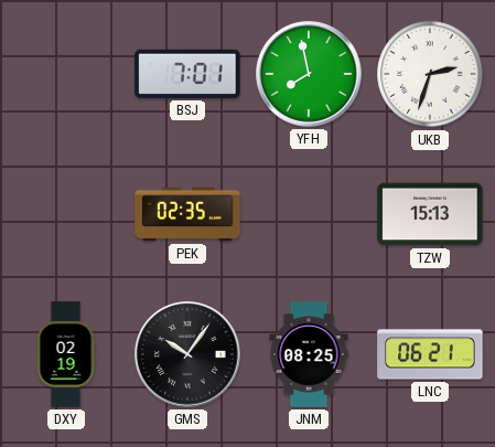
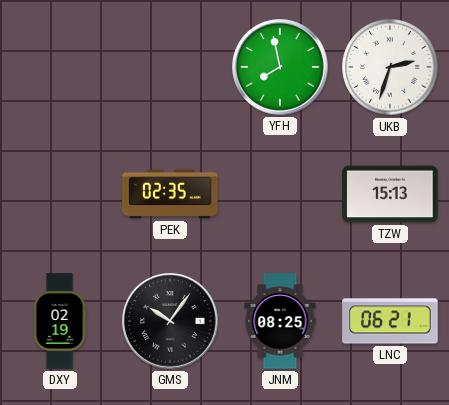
BSJ: 7:01 -> none
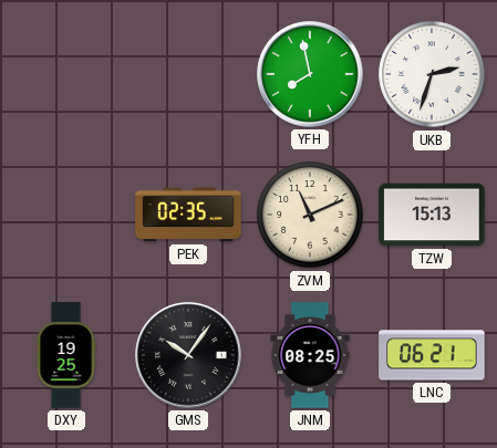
ZVM: none -> 11:11
DXY: 02:19 -> 19:25
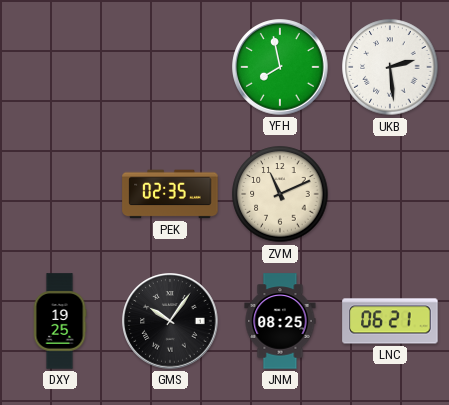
UKB: 2:33 -> 2:29
TZW: 15:13 -> none
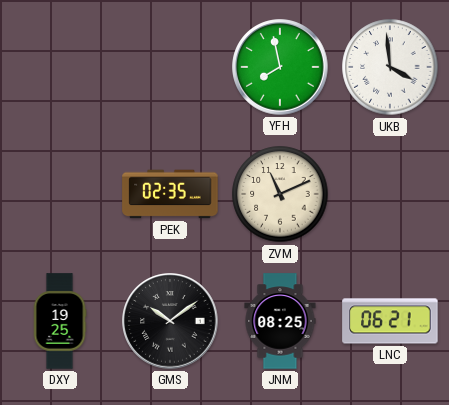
UKB: 2:29 -> 3:59
GMS: 10:06 -> 10:09
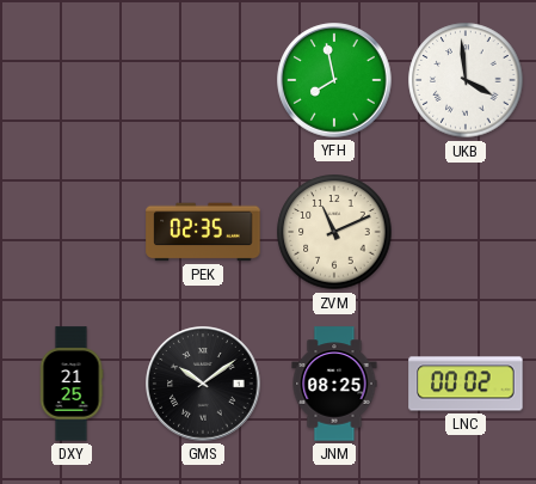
DXY: 19:25 -> 21:25
LNC: 06:21 -> 00:02
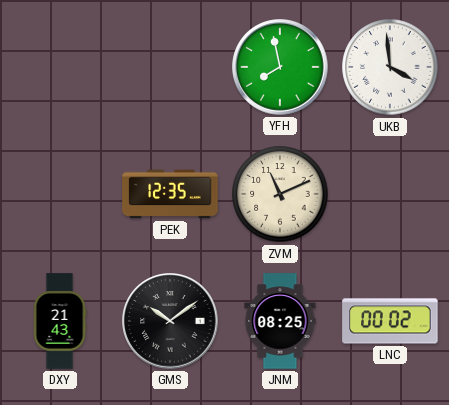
PEK: 02:35 -> 12:35
DXY: 21:25 -> 21:43
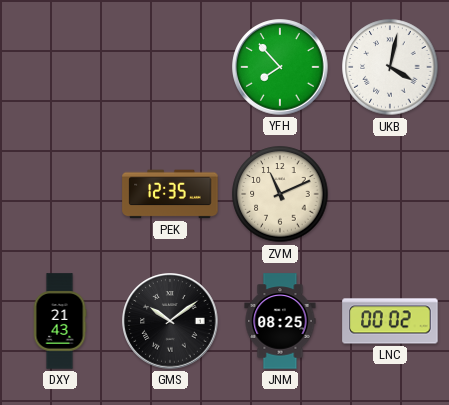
YFH: 7:58 -> 7:53
UKB: 3:59 -> 4:02
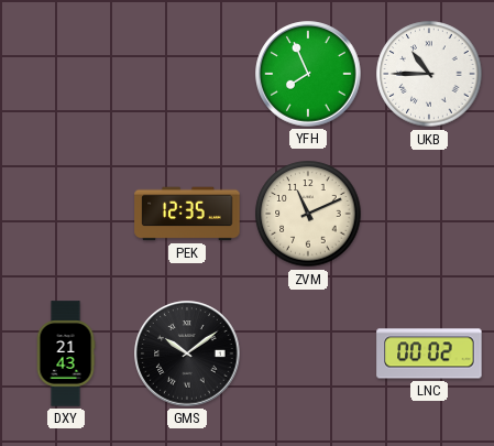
YFH: 7:53 -> 7:56
UKB: 4:02 -> 10:45
JNM: 08:25 -> none
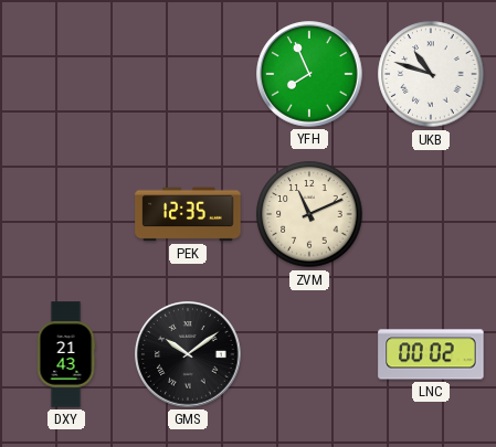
UKB: 10:45 -> 10:48
